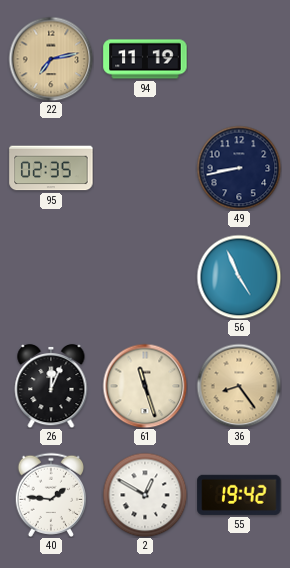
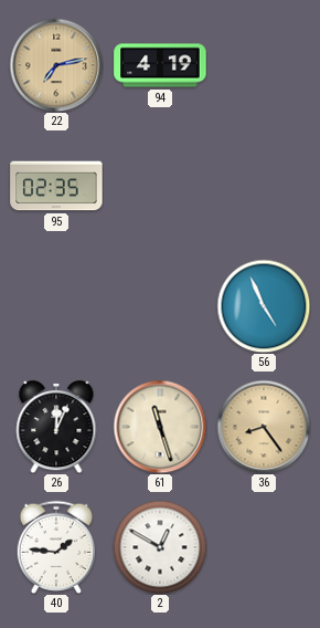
94: 11:19 -> 4:19
49: 8:43 -> none
55: 19:42 -> none
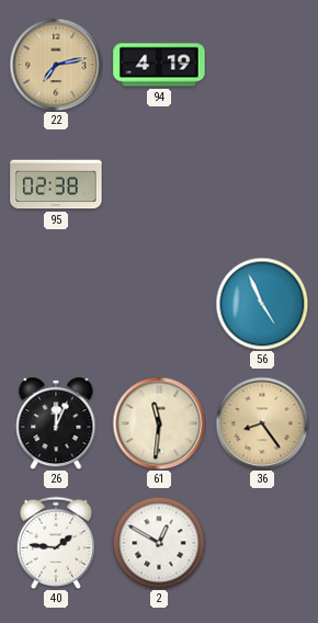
95: 02:35 -> 02:38
61: 11:27 -> 11:31
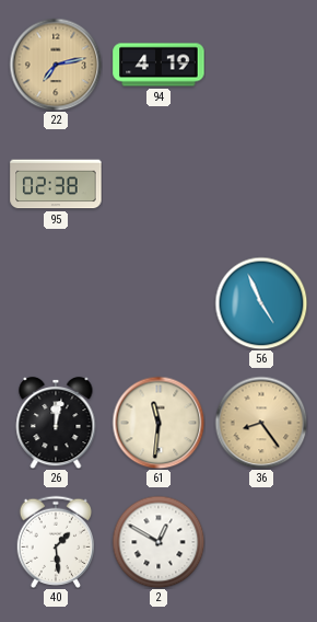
26: 12:04 -> 12:02
40: 1:46 -> 1:29
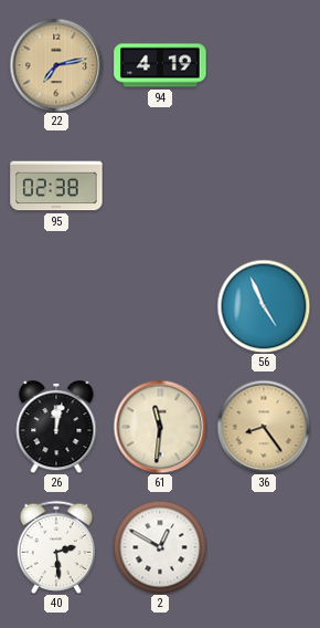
40: 1:29 -> 2:29
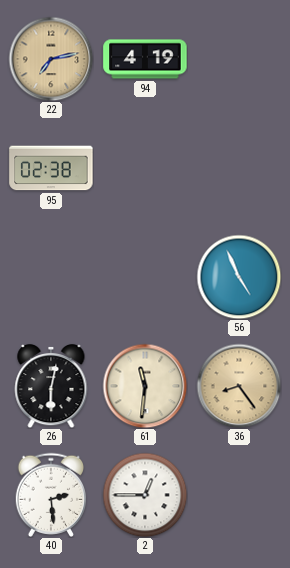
26: 12:02 -> 6:02
2: 12:50 -> 12:45
